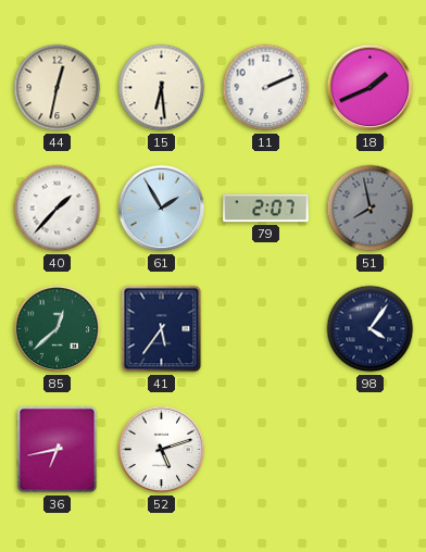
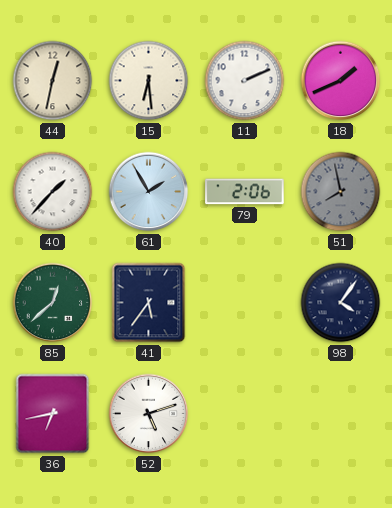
79: 2:07 -> 2:06
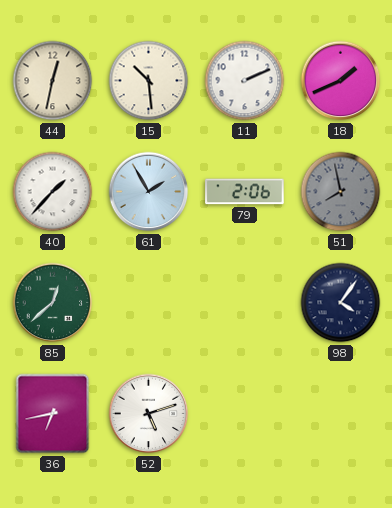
15: 6:29 -> 10:29
41: 5:36 -> none
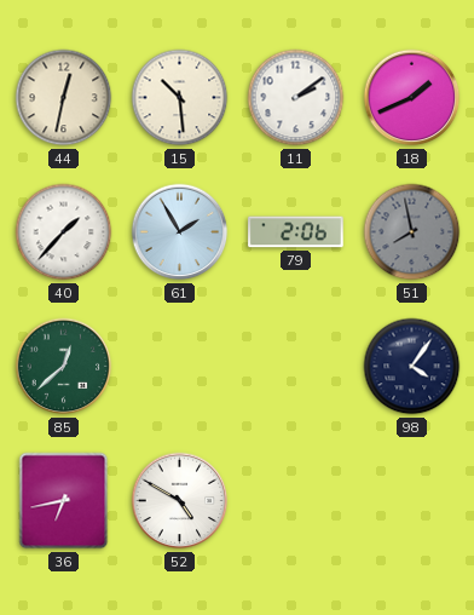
11: 2:11 -> 2:09
52: 5:12 -> 4:50
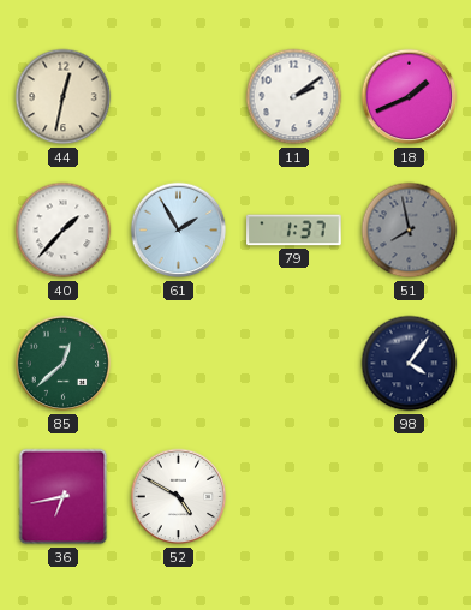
15: 10:29 -> none
79: 2:06 -> 1:37
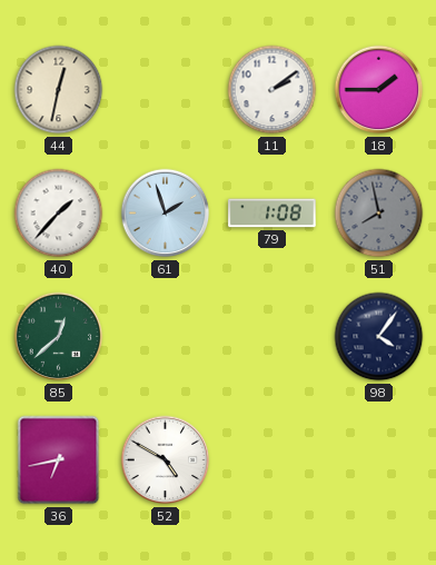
18: 1:41 -> 1:45
61: 1:55 -> 1:57
79: 1:37 -> 1:08
